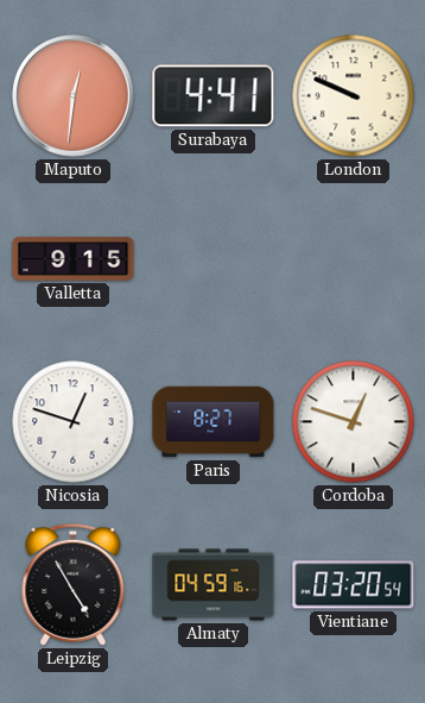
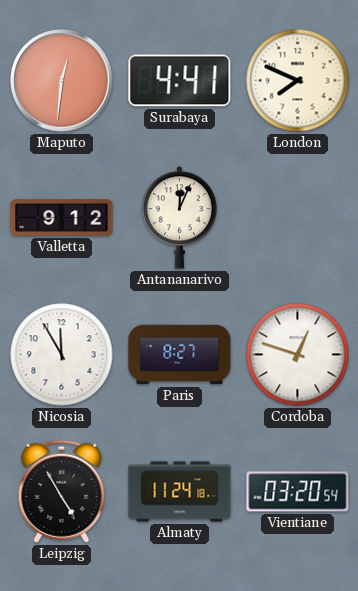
London: 9:49 -> 7:49
Valletta: 9:15 -> 9:12
Antananarivo: none -> 12:04
Nicosia: 12:48 -> 11:55
Almaty: 04:59 -> 11:24
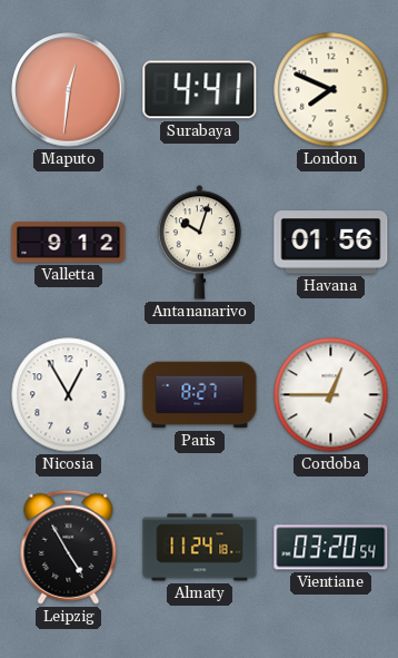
Antananarivo: 12:04 -> 10:03
Havana: none -> 01:56
Nicosia: 11:55 -> 12:55
Cordoba: 12:48 -> 12:45
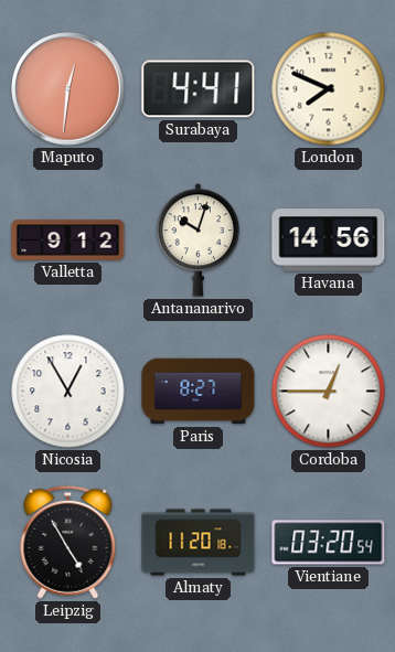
Havana: 01:56 -> 14:56
Almaty: 11:24 -> 11:20
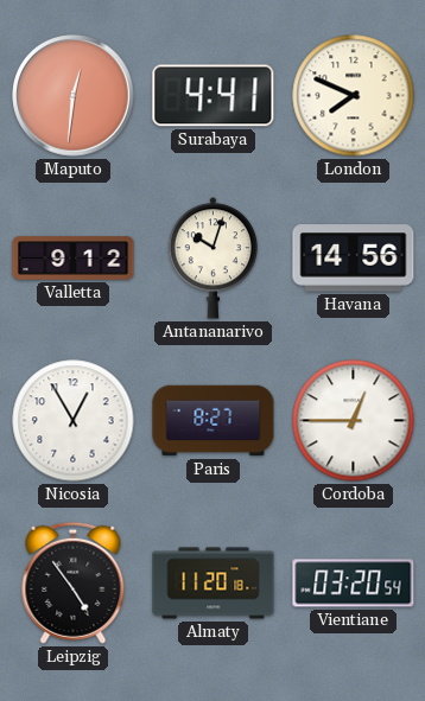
Leipzig: 4:55 -> 4:54
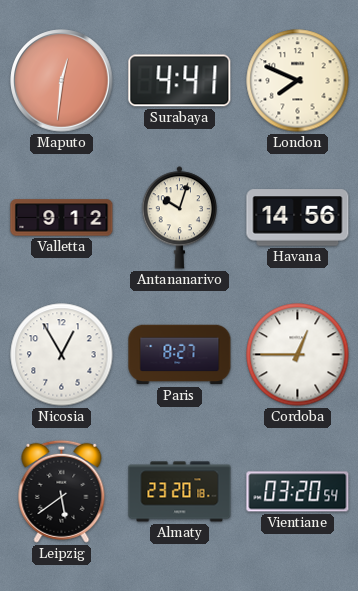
Leipzig: 4:54 -> 5:39
Almaty: 11:20 -> 23:20
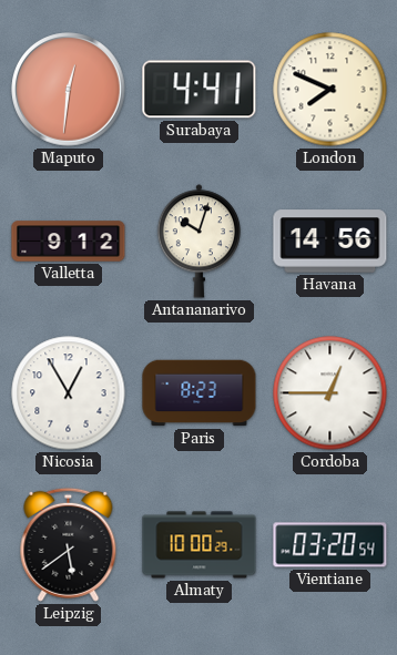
Paris: 8:27 -> 8:23
Almaty: 23:20 -> 10:00
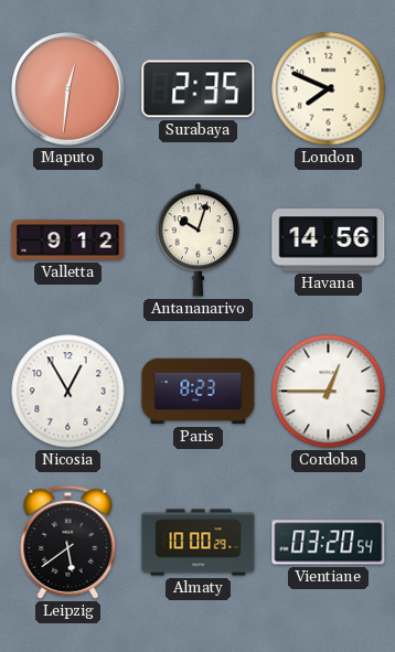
Surabaya: 4:41 -> 2:35
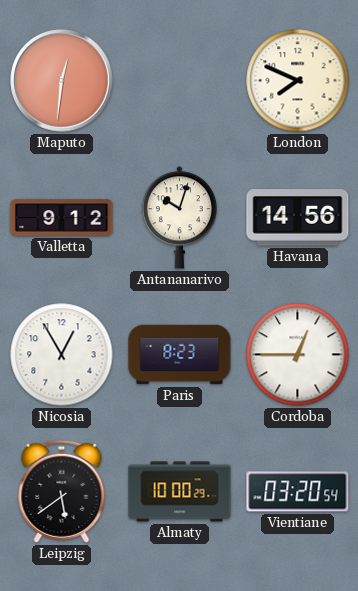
Surabaya: 2:35 -> none
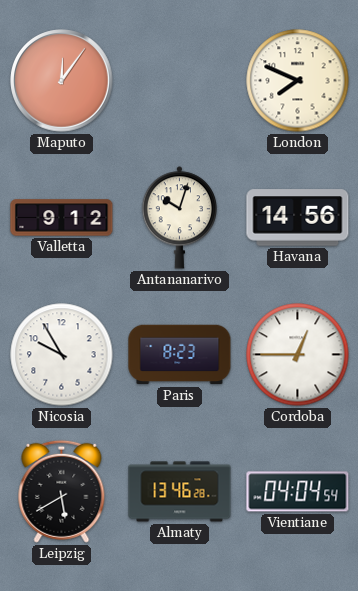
Maputo: 12:31 -> 12:06
Nicosia: 12:55 -> 9:55
Leipzig: 5:39 -> 5:40
Almaty: 10:00 -> 13:46
Vientiane: 03:20 -> 04:04
